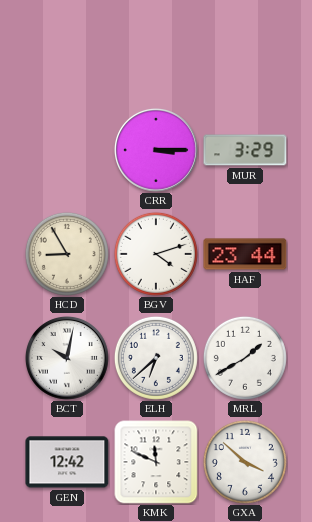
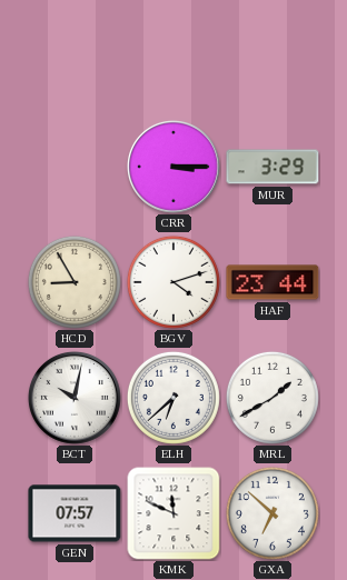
GEN: 12:42 -> 07:57
GXA: 3:52 -> 6:52
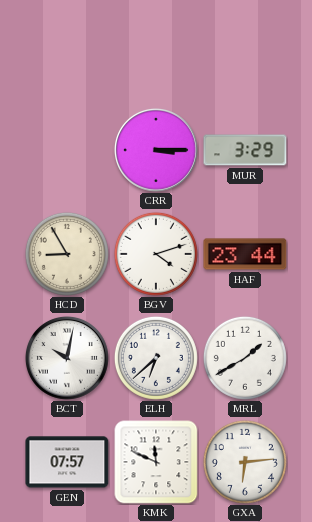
GXA: 6:52 -> 6:14
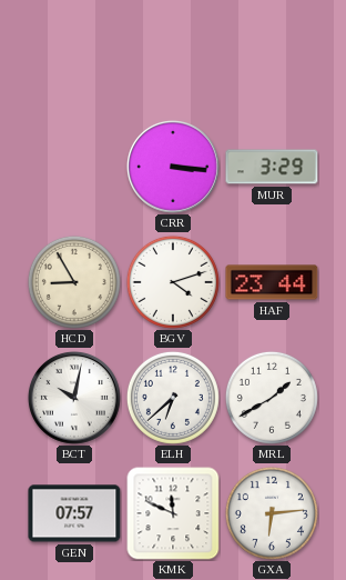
CRR: 3:15 -> 3:16
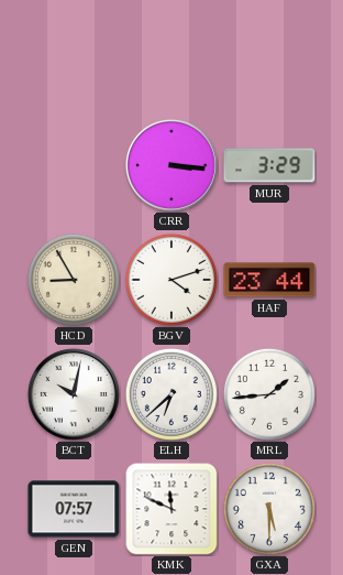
MRL: 1:40 -> 1:44
GXA: 6:14 -> 5:30
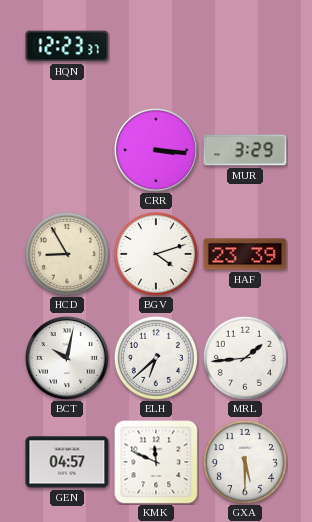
HQN: none -> 12:23
HAF: 23:44 -> 23:39
GEN: 07:57 -> 04:57
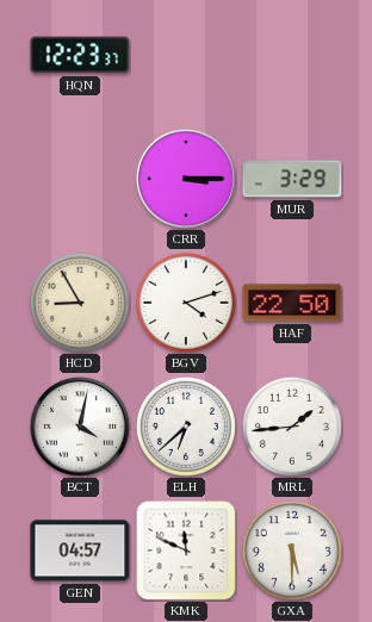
CRR: 3:16 -> 3:15
HAF: 23:39 -> 22:50
BCT: 10:02 -> 4:02
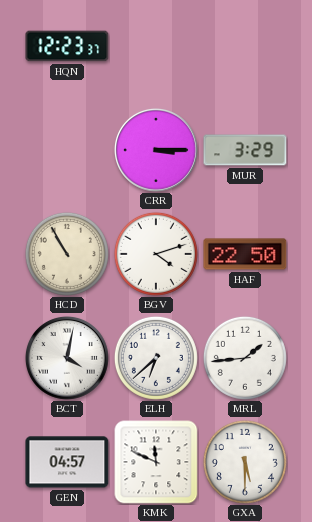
HCD: 8:55 -> 10:55
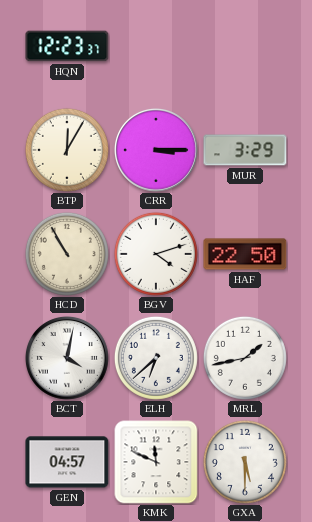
BTP: none -> 12:05
MRL: 1:44 -> 1:43
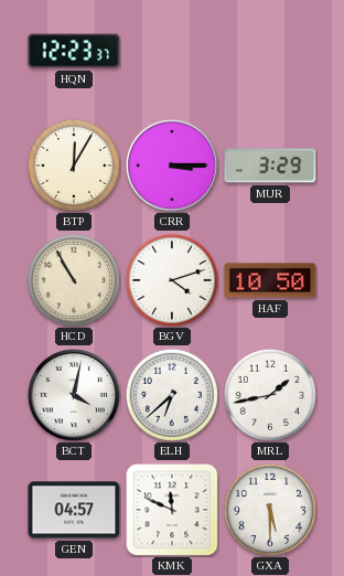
HAF: 22:50 -> 10:50
